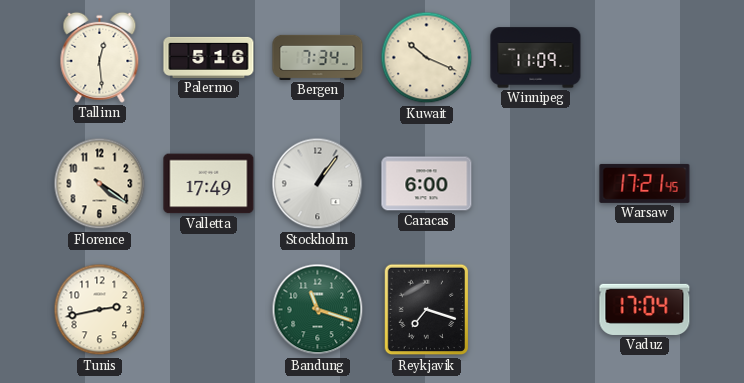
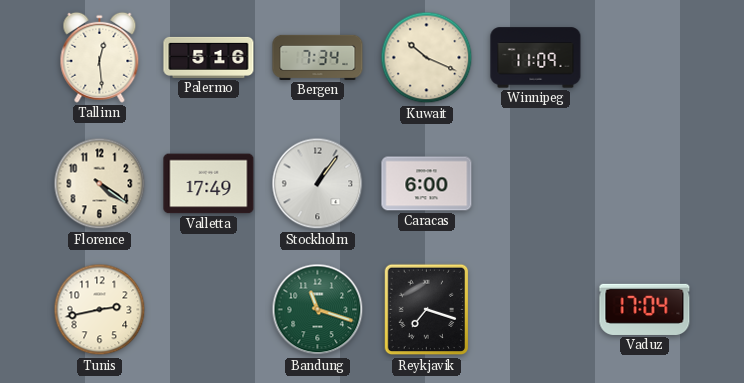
Warsaw: 17:21 -> none
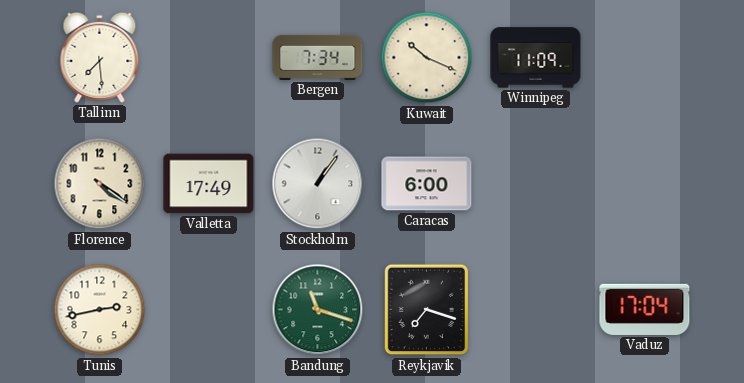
Tallinn: 12:29 -> 7:29
Palermo: 5:16 -> none
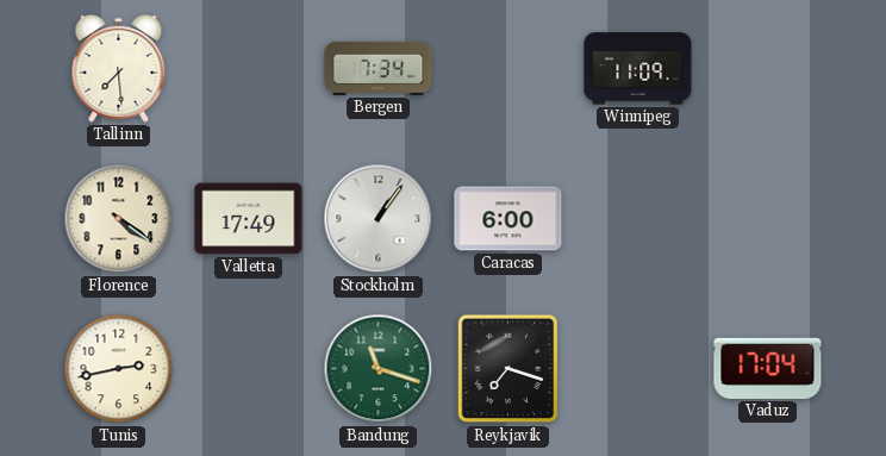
Kuwait: 10:19 -> none
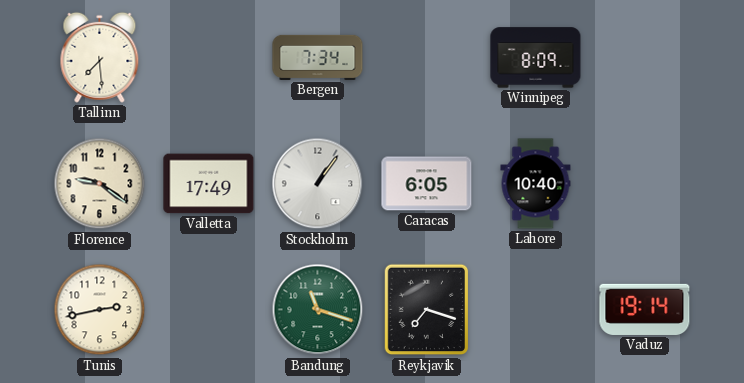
Winnipeg: 11:09 -> 8:09
Florence: 4:21 -> 9:21
Caracas: 6:00 -> 6:05
Lahore: none -> 10:40
Vaduz: 17:04 -> 19:14
